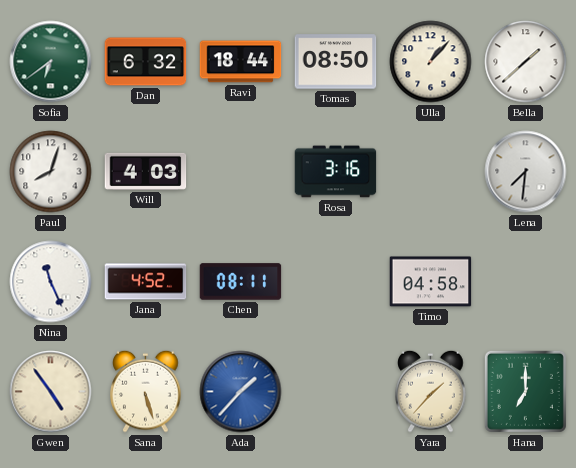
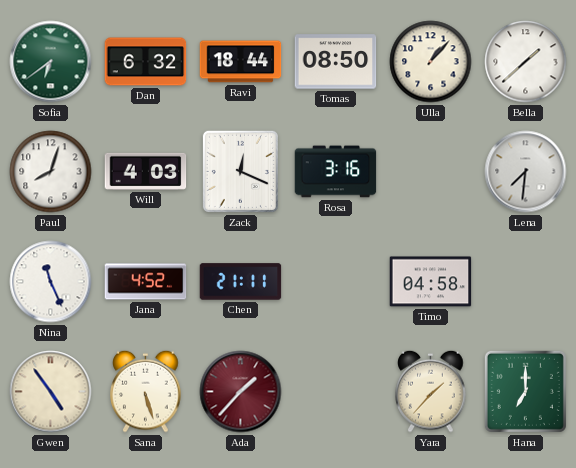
Zack: none -> 12:19
Chen: 08:11 -> 21:11
Ada dial: blue -> burgundy
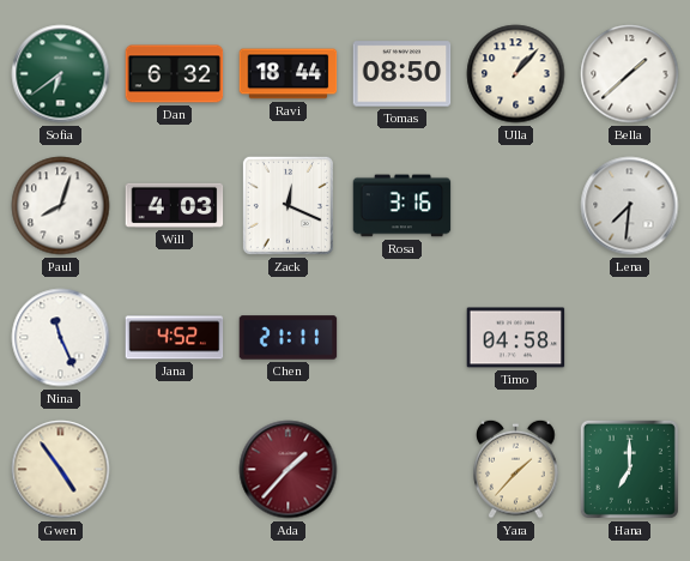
Sana: 5:27 -> none
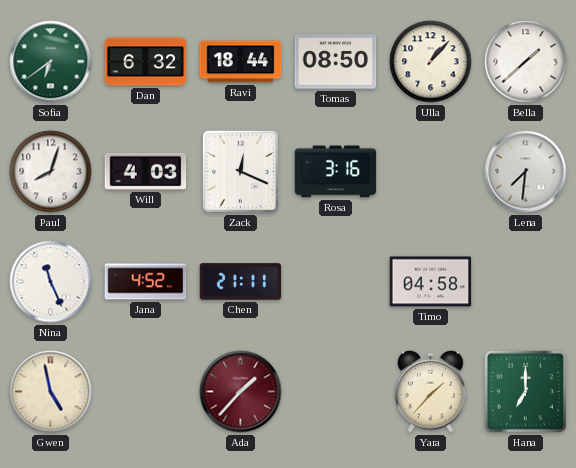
Gwen: 4:54 -> 4:58
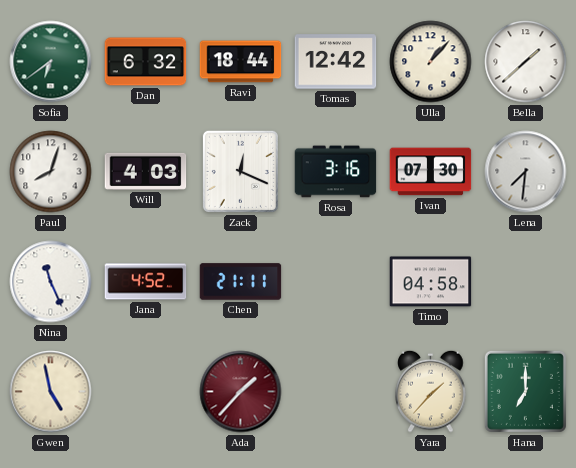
Tomas: 08:50 -> 12:42
Ivan: none -> 07:30
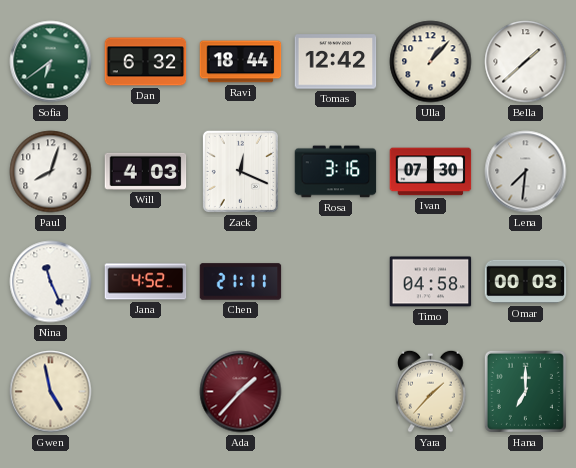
Omar: none -> 00:03
